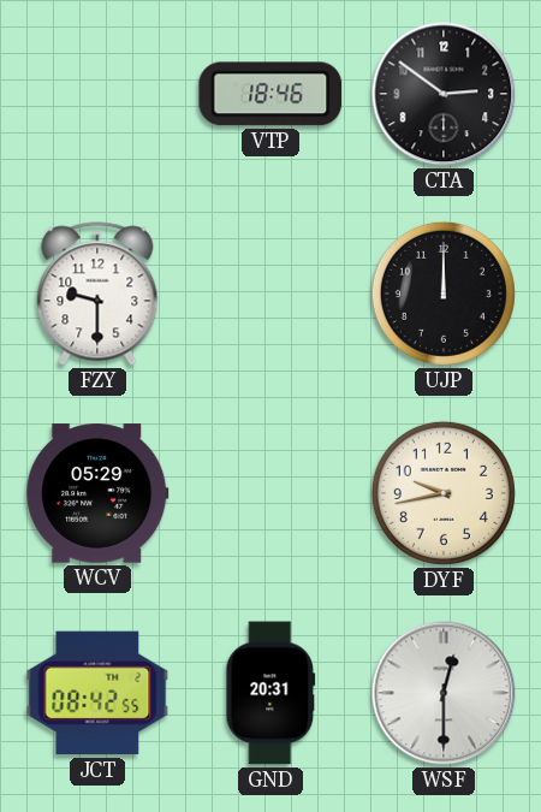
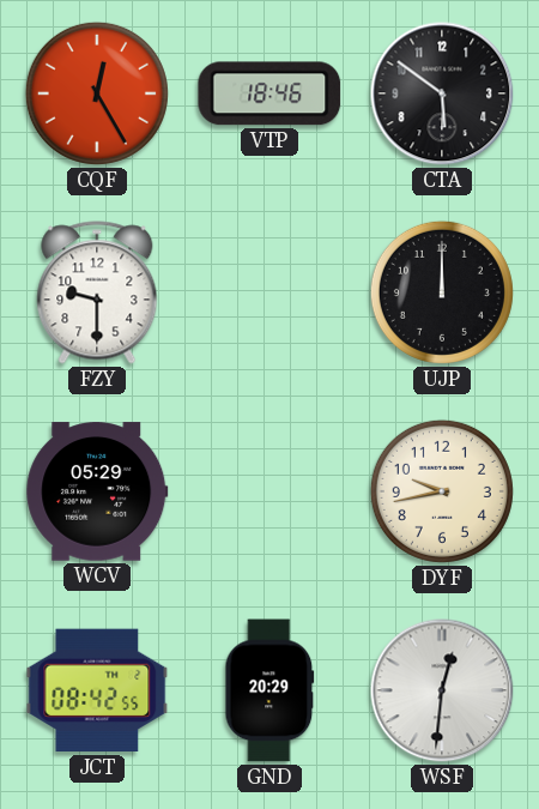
CQF: none -> 12:25
CTA: 2:51 -> 5:51
GND: 20:31 -> 20:29
WSF: 12:30 -> 12:31
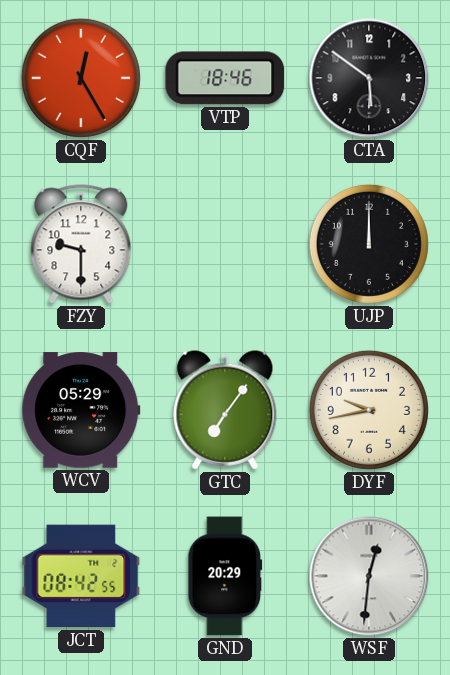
GTC: none -> 7:06
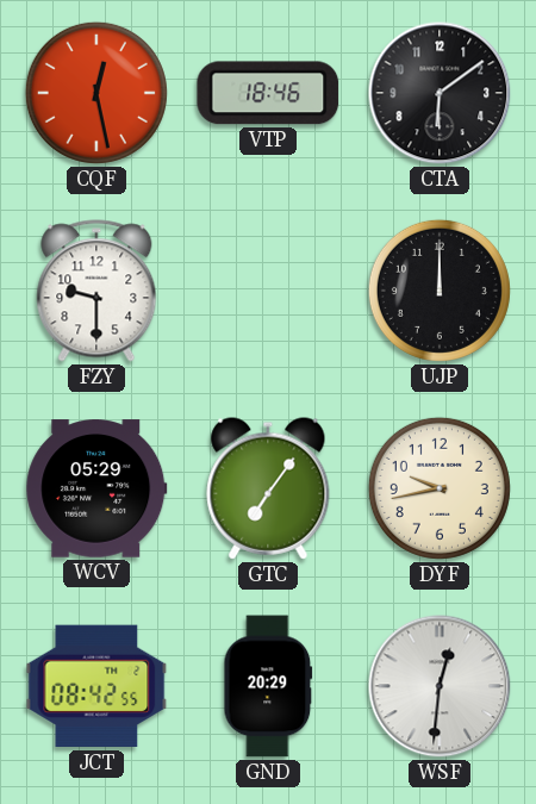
CQF: 12:25 -> 12:28
CTA: 5:51 -> 6:09
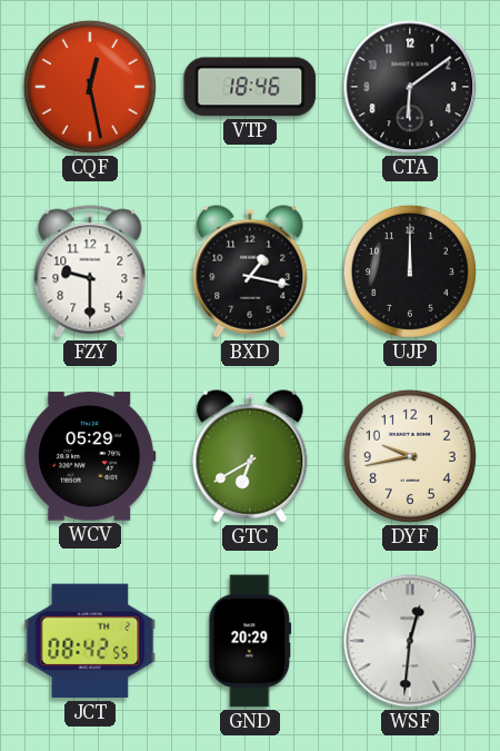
BXD: none -> 1:17
GTC: 7:06 -> 6:40
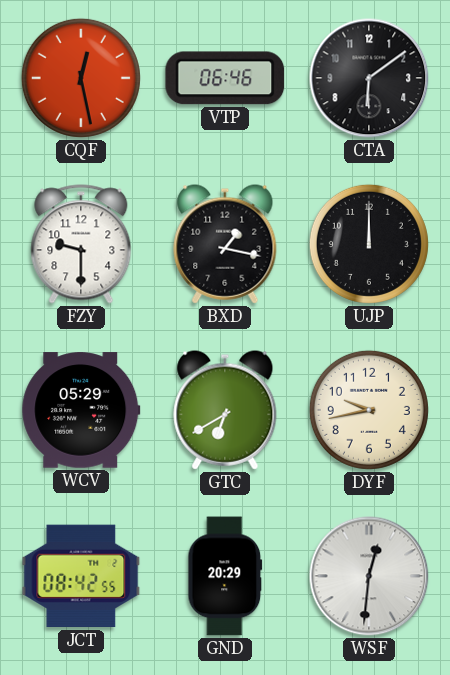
VTP: 18:46 -> 06:46
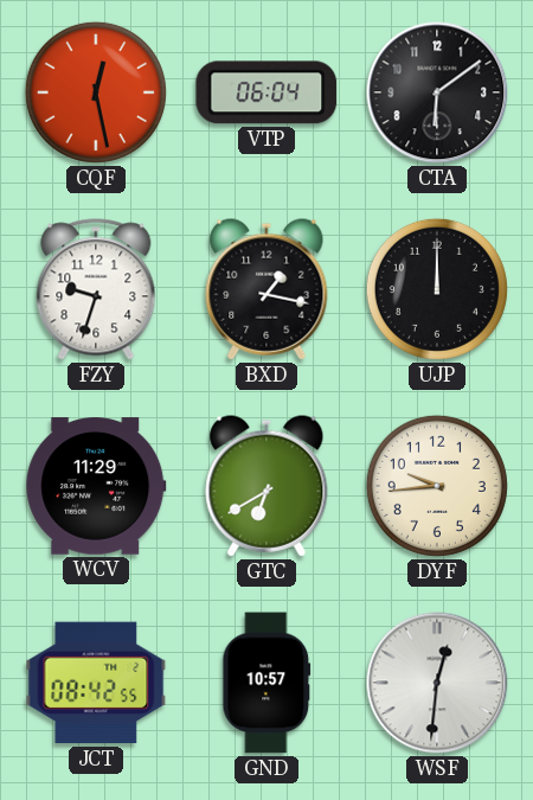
VTP: 06:46 -> 06:04
FZY: 9:30 -> 9:33
WCV: 05:29 -> 11:29
DYF: 9:43 -> 9:44
GND: 20:29 -> 10:57
